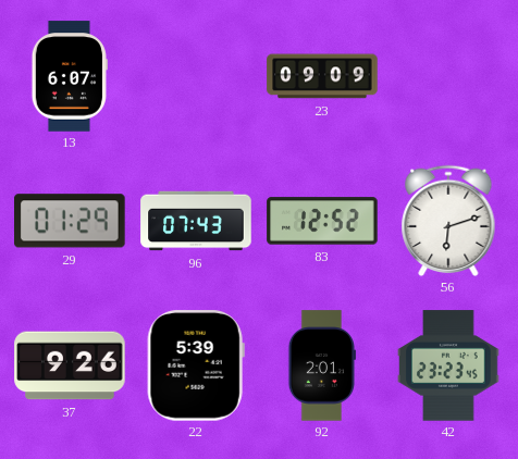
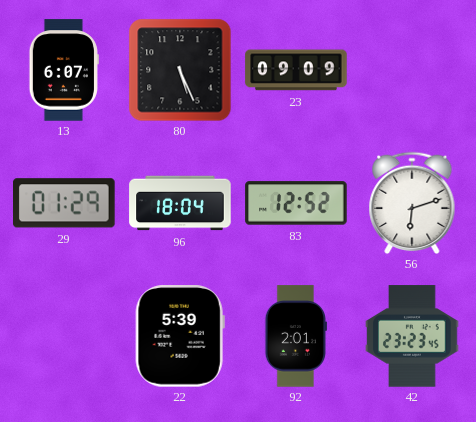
80: none -> 5:26
96: 07:43 -> 18:04
37: 9:26 -> none
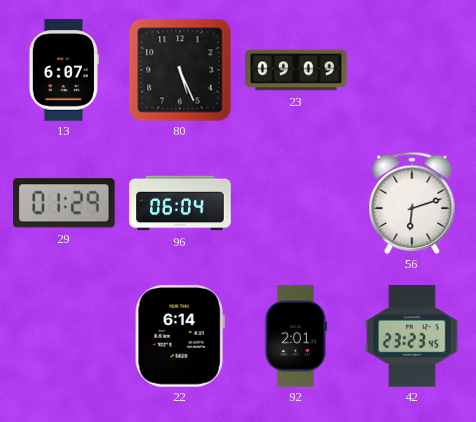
96: 18:04 -> 06:04
83: 12:52 -> none
22: 5:39 -> 6:14
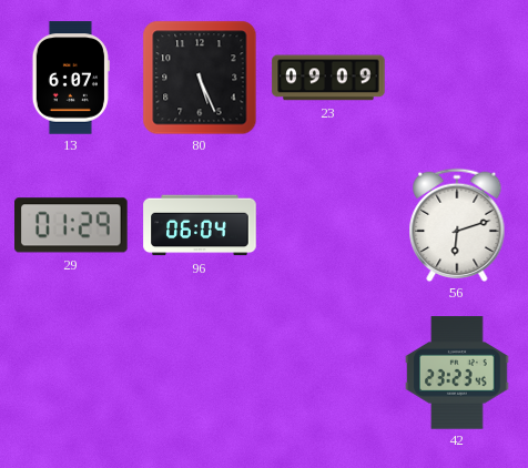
22: 6:14 -> none
92: 2:01 -> none
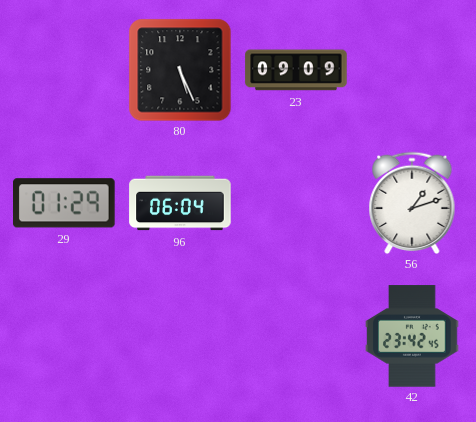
13: 6:07 -> none
56: 6:12 -> 1:12
42: 23:23 -> 23:42
